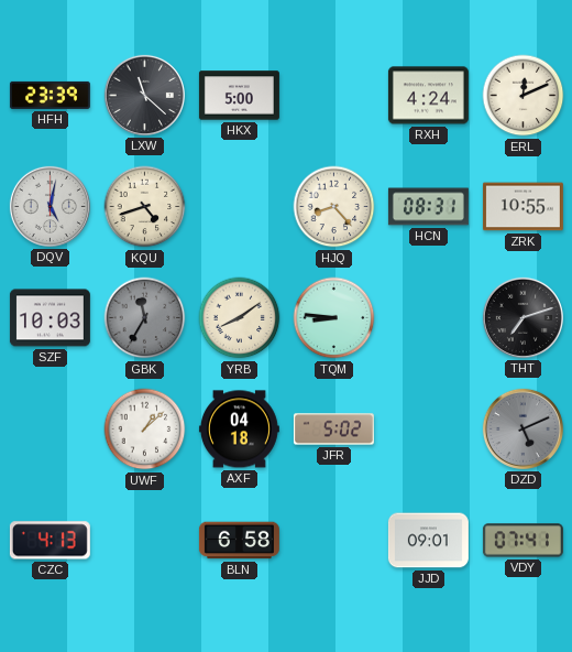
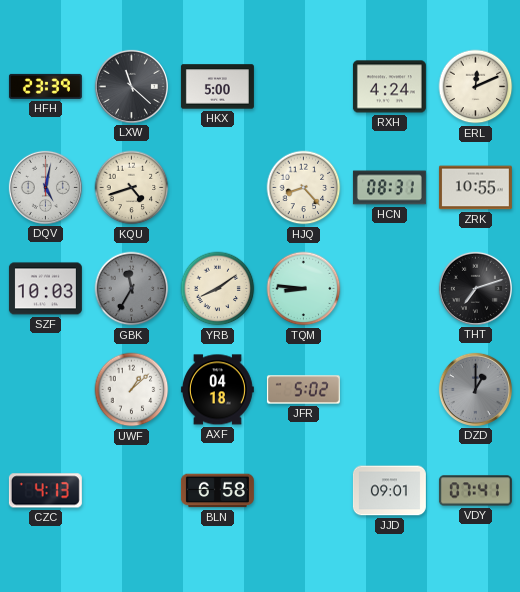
DZD: 5:11 -> 1:00
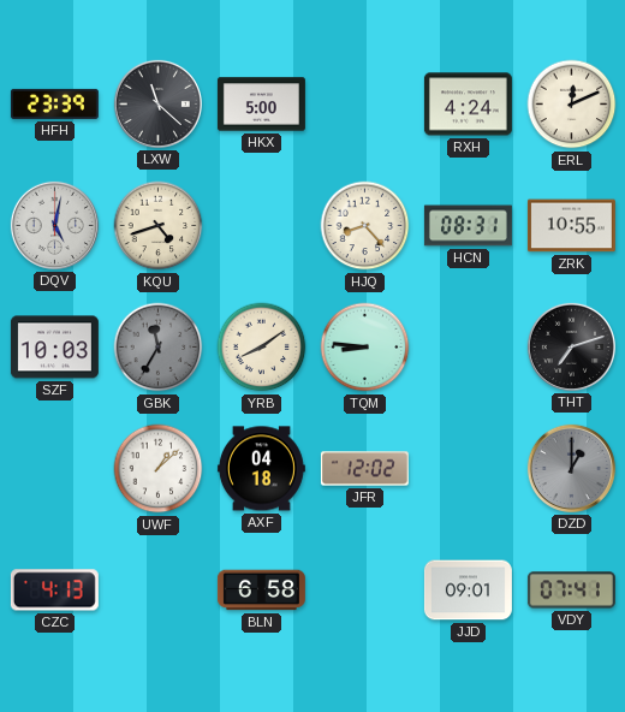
JFR: 5:02 -> 12:02
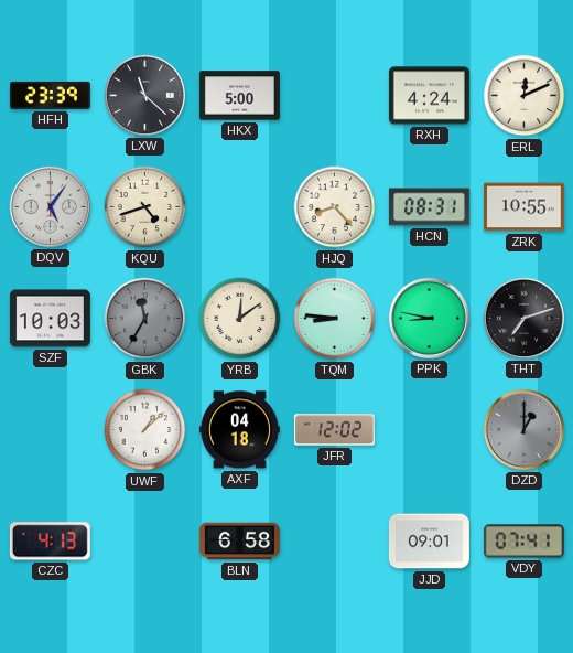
DQV: 5:02 -> 5:06
YRB: 8:09 -> 12:09
PPK: none -> 8:47
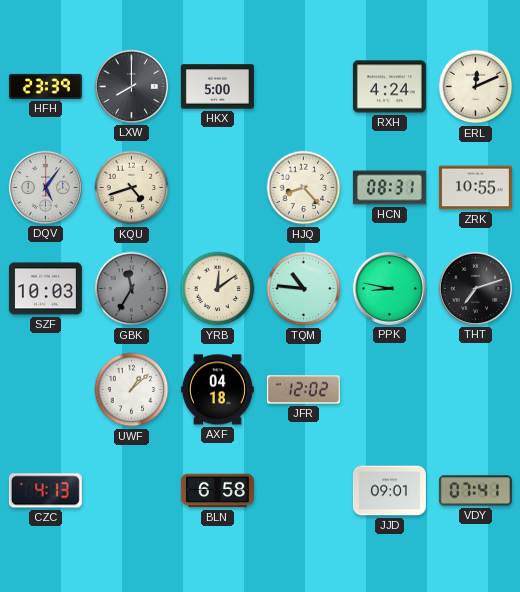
LXW: 11:22 -> 8:00
TQM: 8:46 -> 10:46
DZD: 1:00 -> none
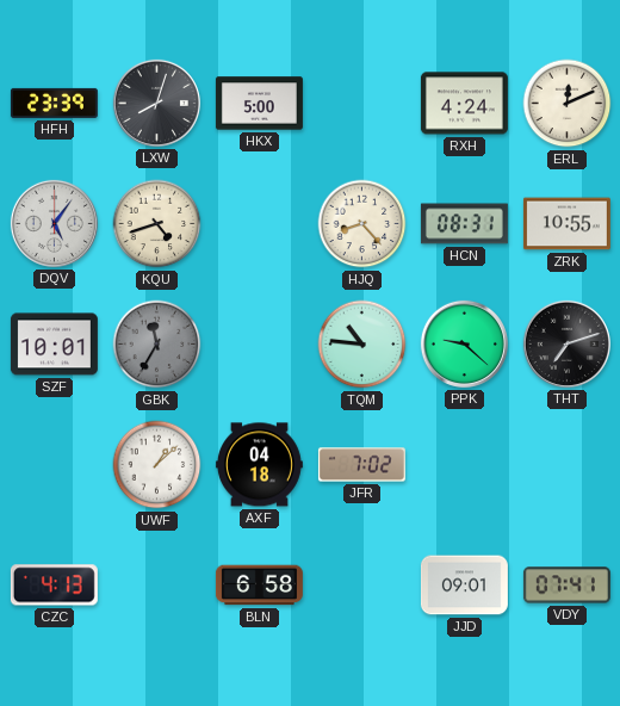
LXW: 8:00 -> 8:03
SZF: 10:03 -> 10:01
YRB: 12:09 -> none
PPK: 8:47 -> 9:22
JFR: 12:02 -> 7:02
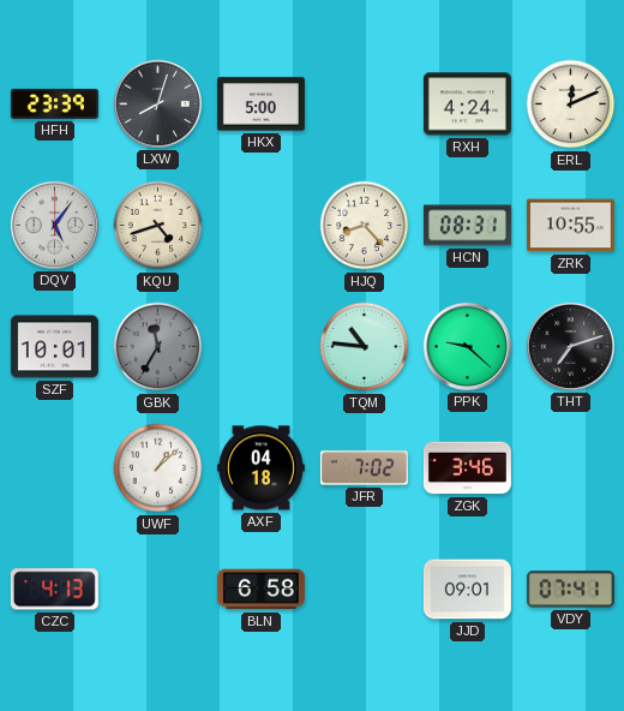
ZGK: none -> 3:46
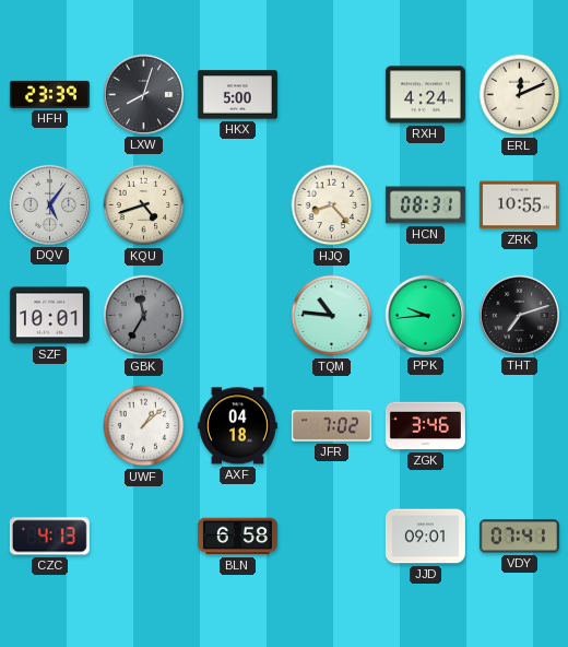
PPK: 9:22 -> 9:44
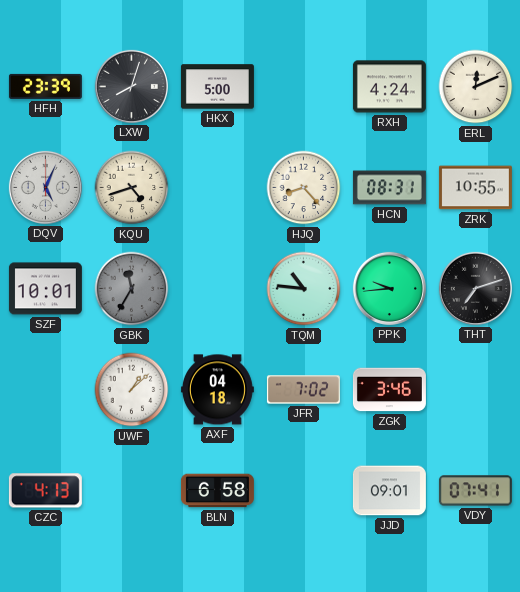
DQV: 5:06 -> 5:04
